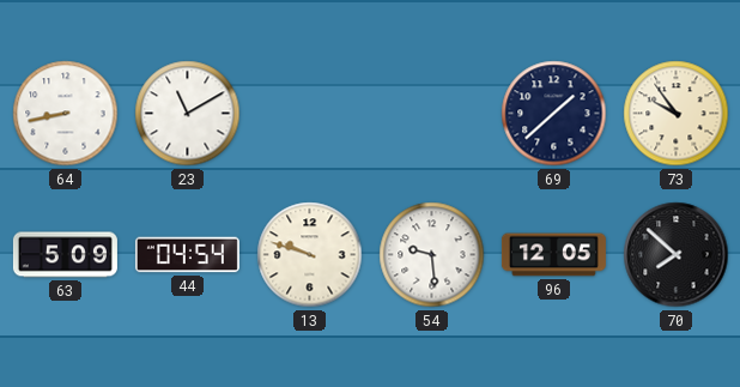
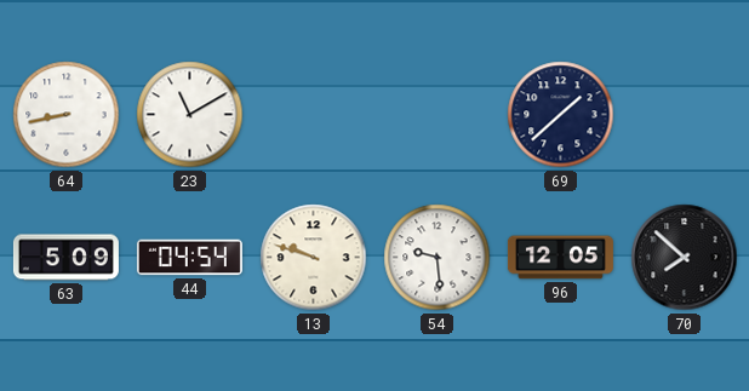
73: 9:54 -> none
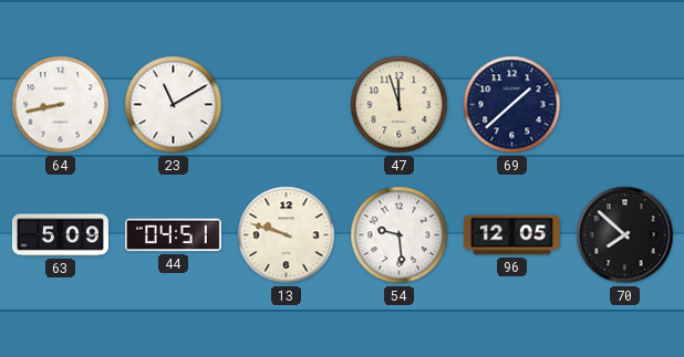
47: none -> 11:57
44: 04:54 -> 04:51
